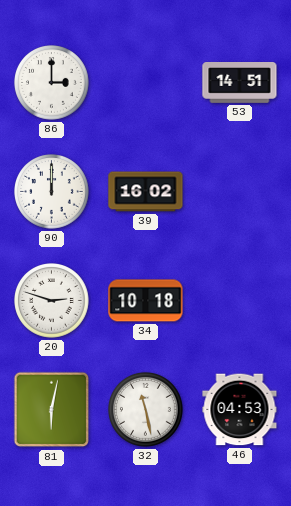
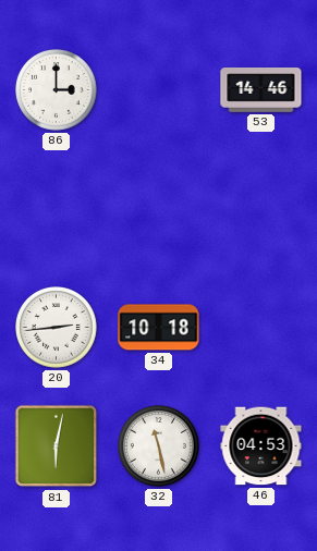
53: 14:51 -> 14:46
90: 12:00 -> none
39: 16:02 -> none
20: 2:48 -> 2:44
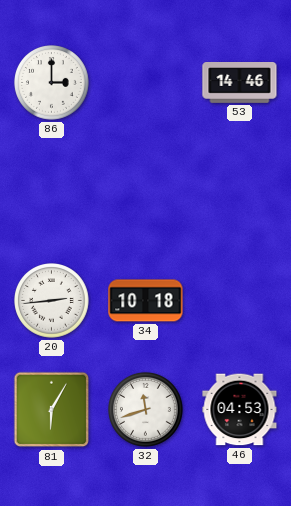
81: 6:02 -> 6:05
32: 11:28 -> 11:42
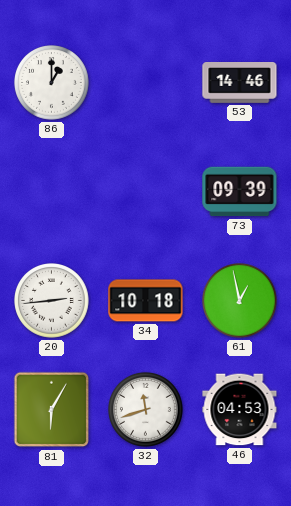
86: 3:00 -> 1:00
73: none -> 09:39
61: none -> 12:58
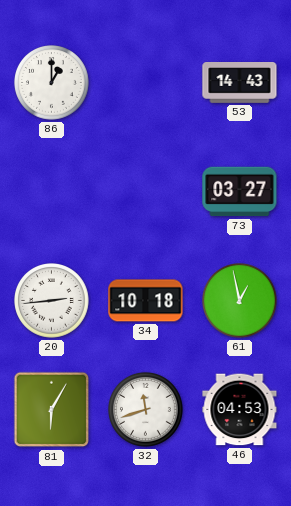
53: 14:46 -> 14:43
73: 09:39 -> 03:27
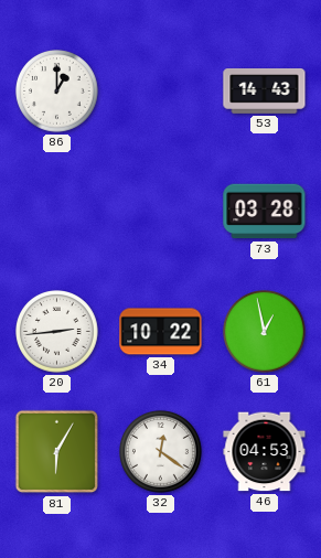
73: 03:27 -> 03:28
34: 10:18 -> 10:22
32: 11:42 -> 12:21
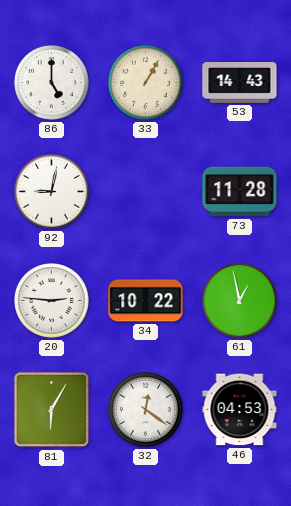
86: 1:00 -> 5:00
33: none -> 1:05
92: none -> 9:02
73: 03:28 -> 11:28
20: 2:44 -> 2:46
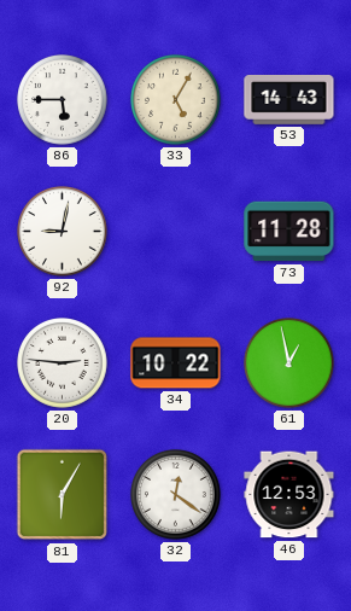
86: 5:00 -> 5:45
33: 1:05 -> 5:05
46: 04:53 -> 12:53
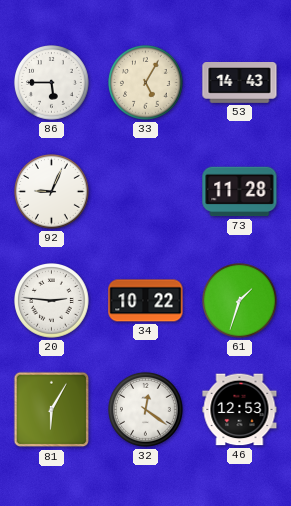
92: 9:02 -> 9:04
61: 12:58 -> 1:33
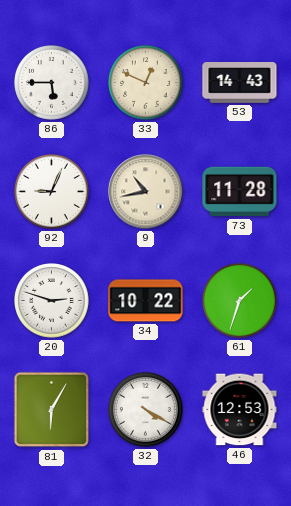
33: 5:05 -> 12:49
9: none -> 10:43
20: 2:46 -> 2:48
32: 12:21 -> 4:20
